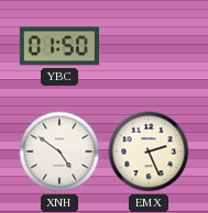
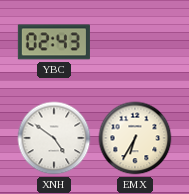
YBC: 01:50 -> 02:43
EMX: 2:26 -> 6:35
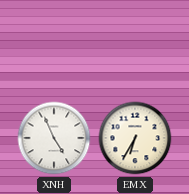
YBC: 02:43 -> none
XNH: 4:51 -> 4:56
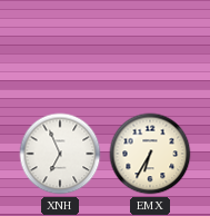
XNH: 4:56 -> 6:56
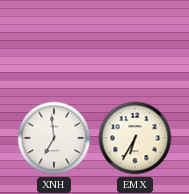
XNH: 6:56 -> 6:59
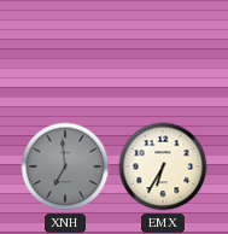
XNH dial: white -> grey
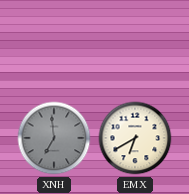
EMX: 6:35 -> 6:40
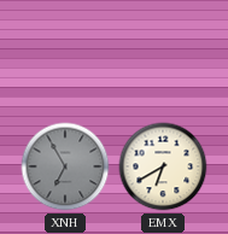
XNH: 6:59 -> 6:55
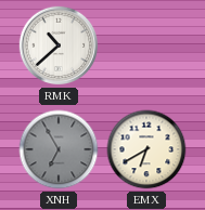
RMK: none -> 10:38
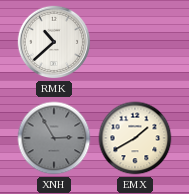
XNH: 6:55 -> 2:55
EMX: 6:40 -> 1:40
